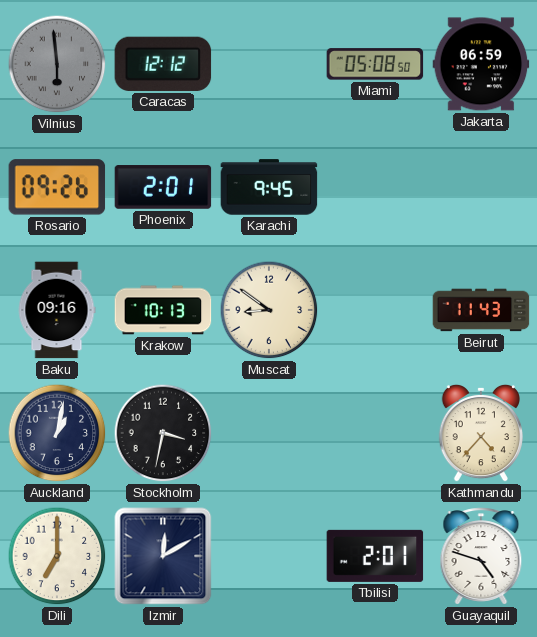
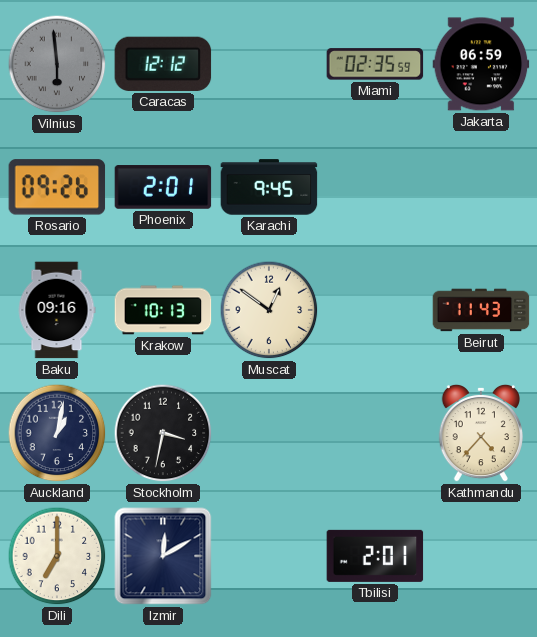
Miami: 05:08 -> 02:35
Muscat: 8:51 -> 12:51
Guayaquil: 4:48 -> none
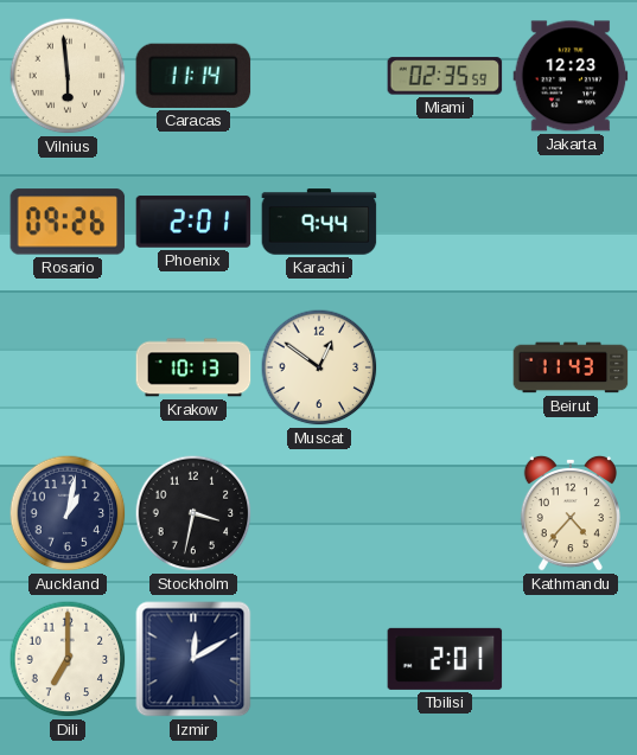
Vilnius dial: grey -> cream
Caracas: 12:12 -> 11:14
Jakarta: 06:59 -> 12:23
Karachi: 9:45 -> 9:44
Baku: 09:16 -> none
